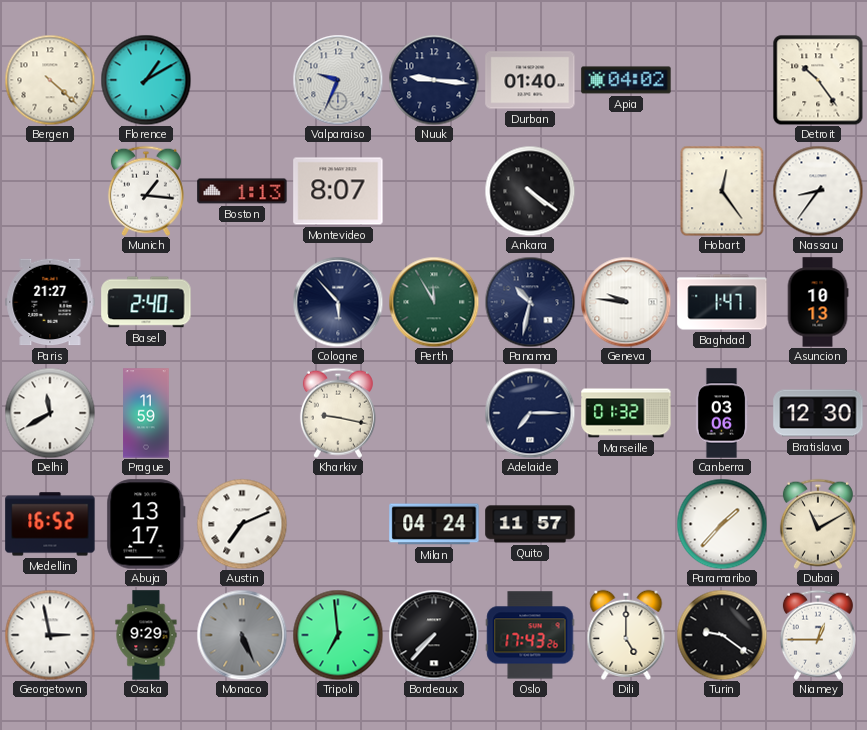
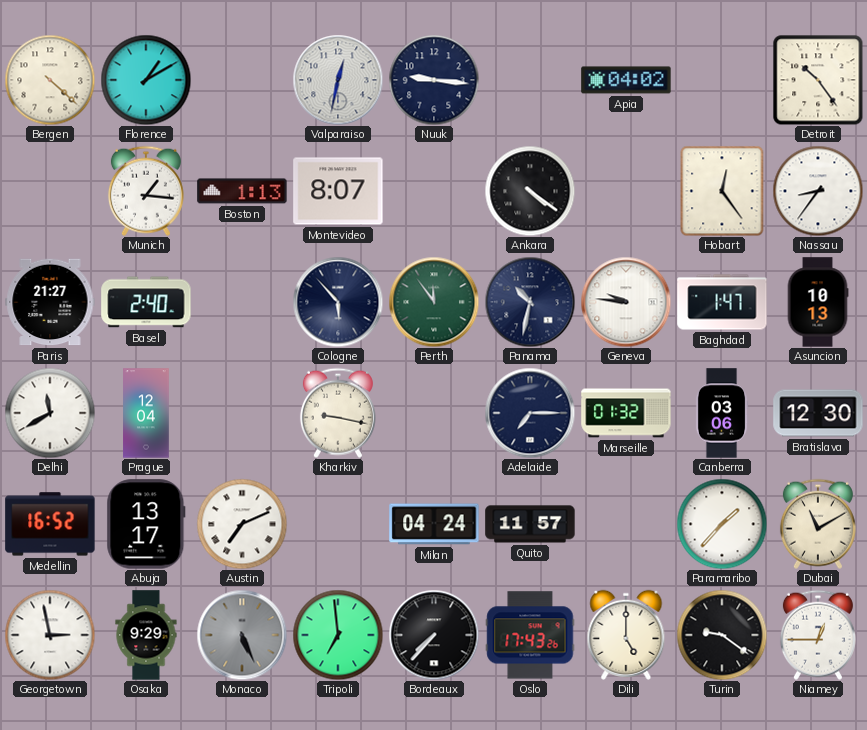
Valparaiso: 9:34 -> 12:32
Durban: 01:40 -> none
Perth: 11:55 -> 11:54
Prague: 11:59 -> 12:04
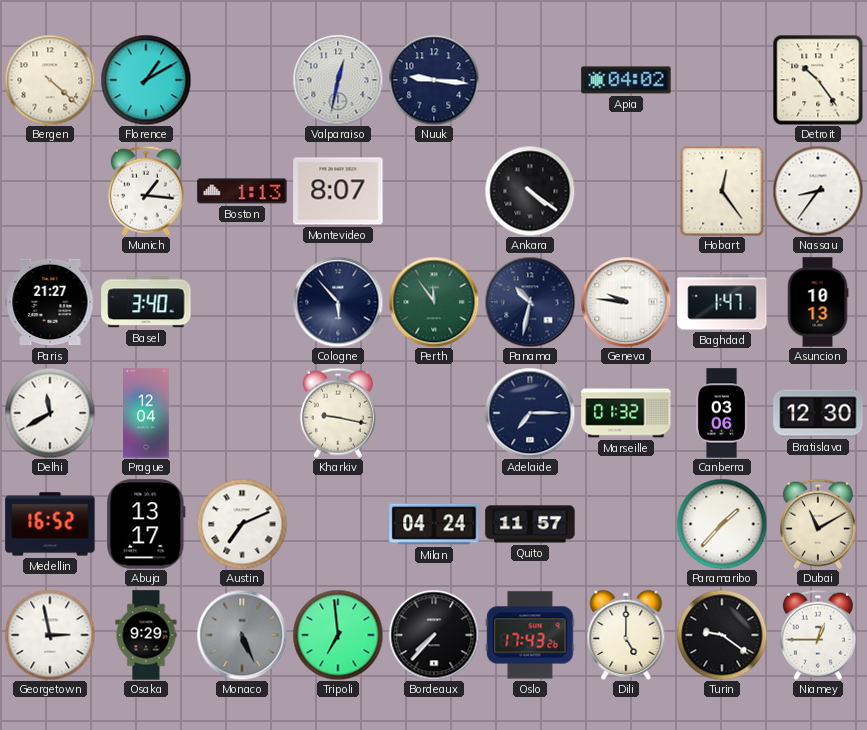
Basel: 2:40 -> 3:40
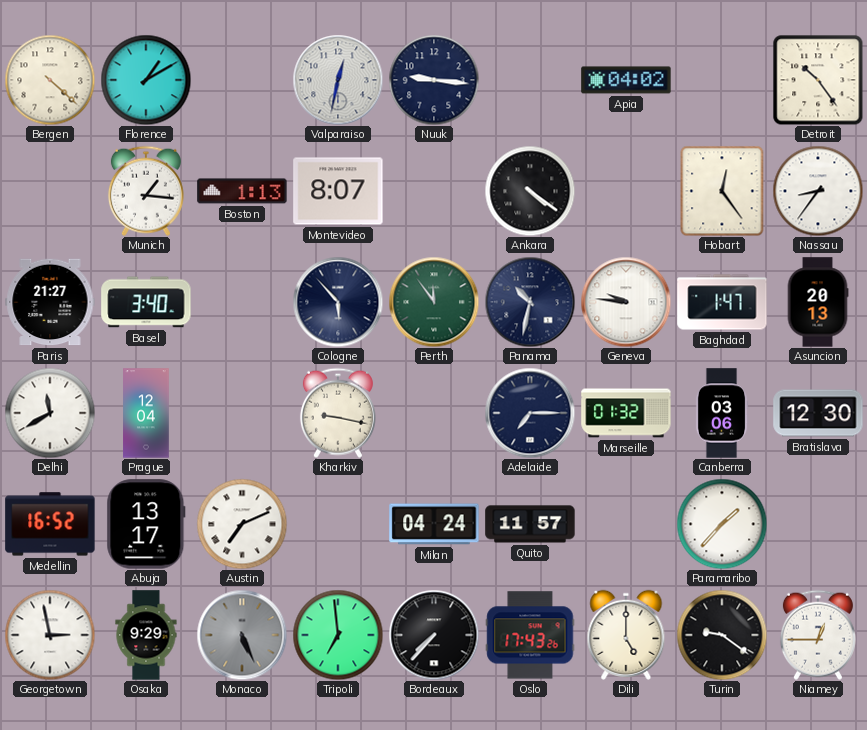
Asuncion: 10:13 -> 20:13
Dubai: 11:10 -> none
